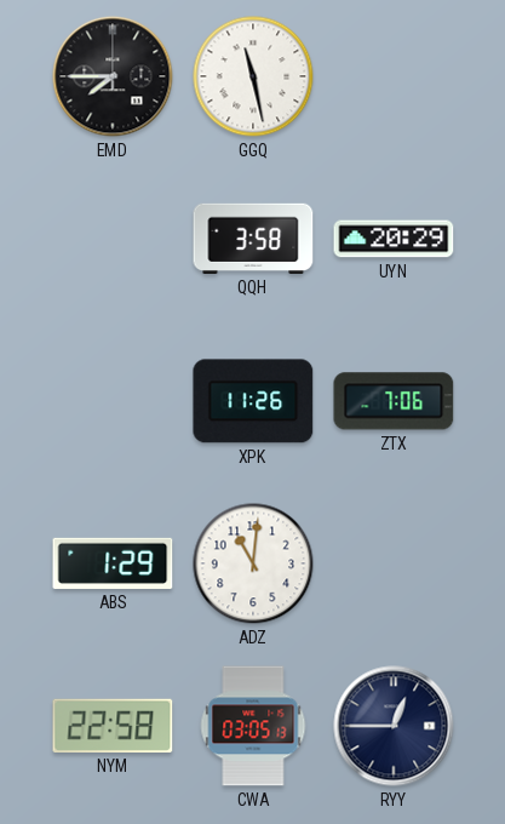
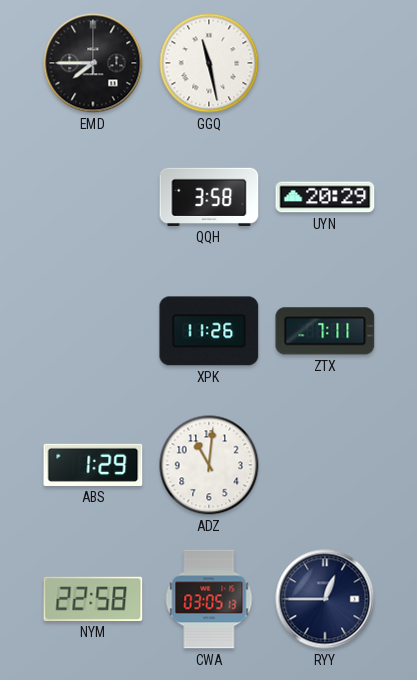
ZTX: 7:06 -> 7:11
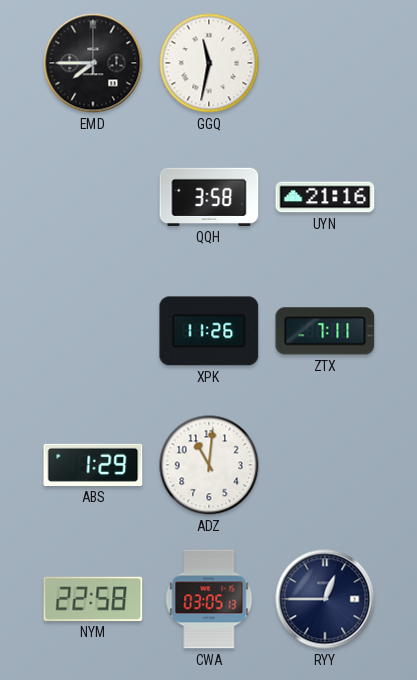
GGQ: 11:28 -> 11:32
UYN: 20:29 -> 21:16
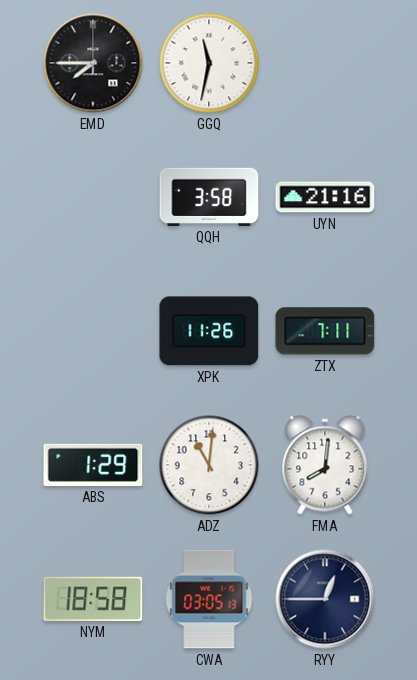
FMA: none -> 8:01
NYM: 22:58 -> 18:58
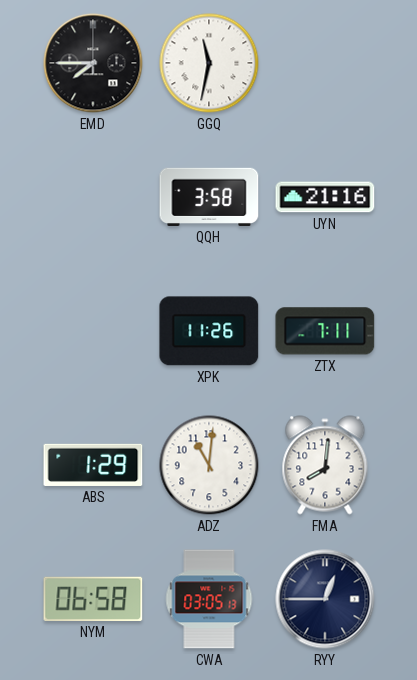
NYM: 18:58 -> 06:58
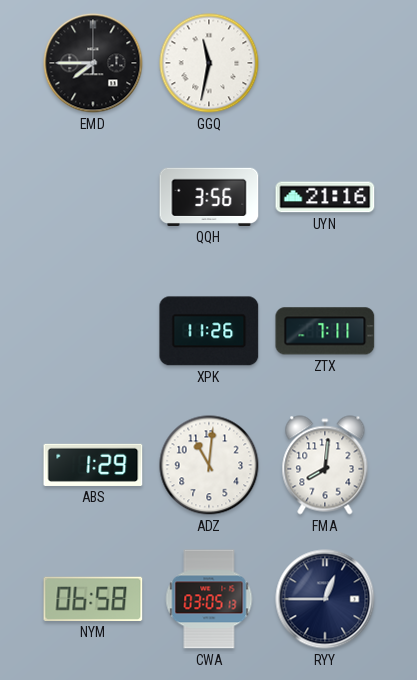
QQH: 3:58 -> 3:56
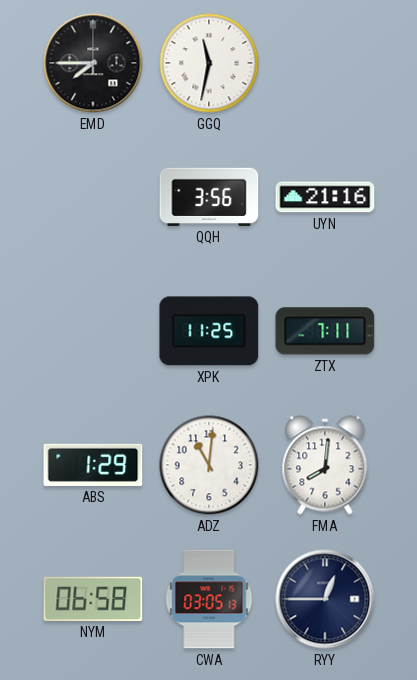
XPK: 11:26 -> 11:25
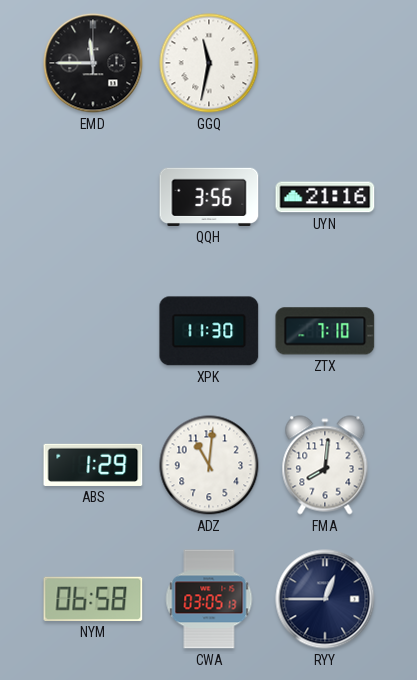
EMD: 7:45 -> 11:45
XPK: 11:25 -> 11:30
ZTX: 7:11 -> 7:10
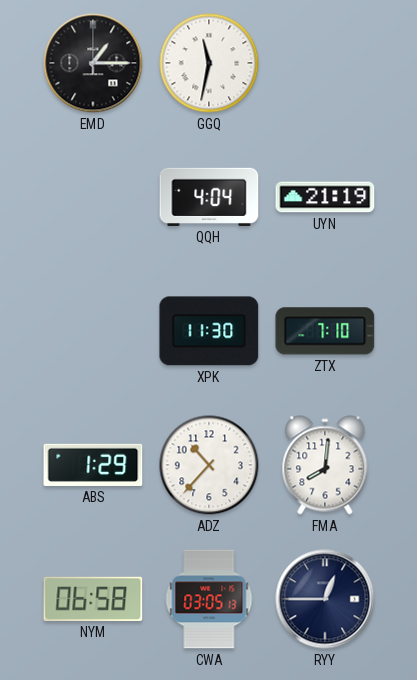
EMD: 11:45 -> 1:15
QQH: 3:56 -> 4:04
UYN: 21:16 -> 21:19
ADZ: 11:01 -> 10:37
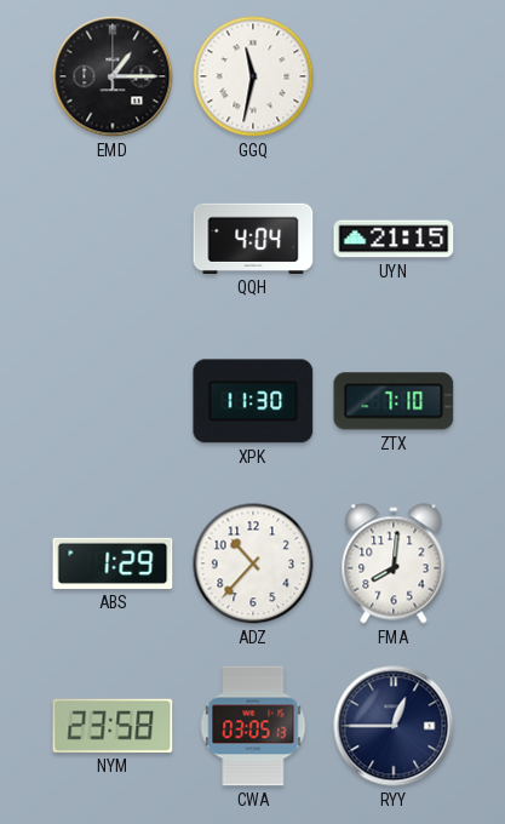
UYN: 21:19 -> 21:15
NYM: 06:58 -> 23:58
